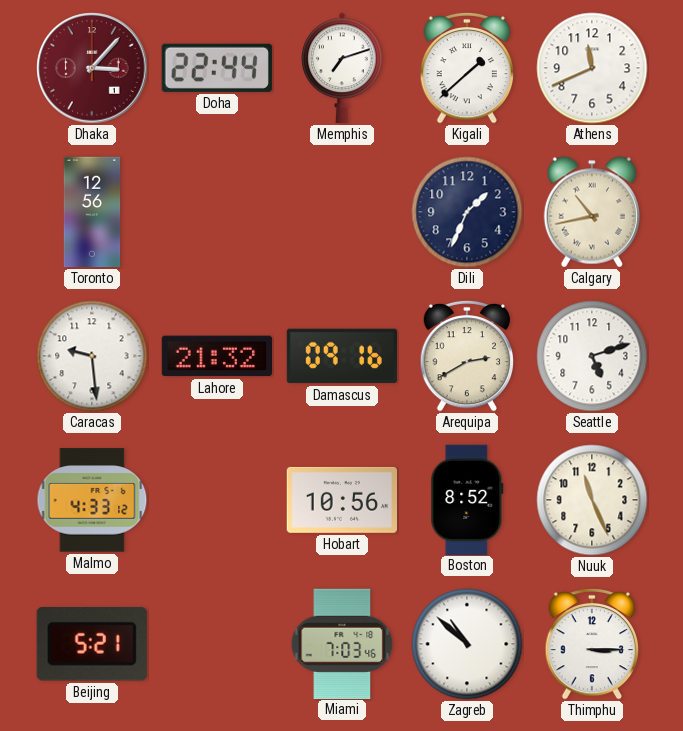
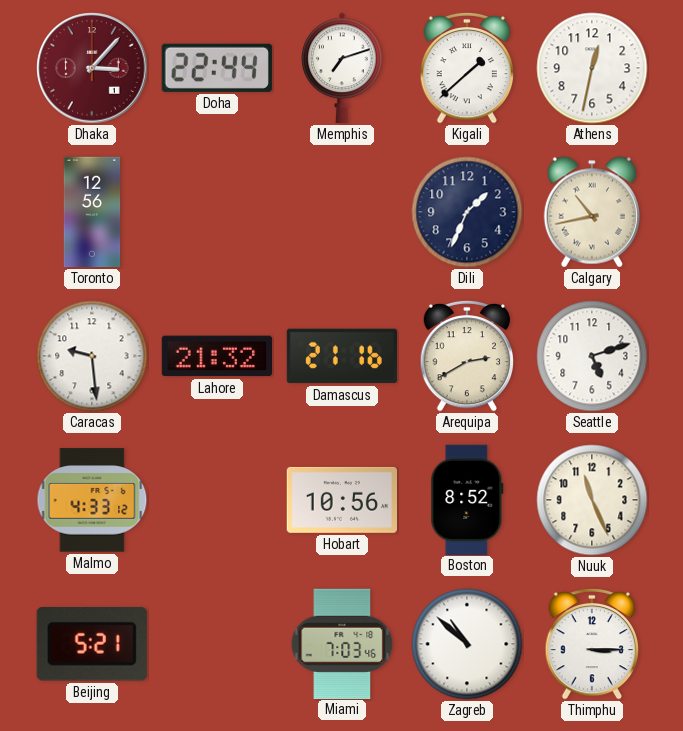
Athens: 11:41 -> 12:32
Damascus: 09:16 -> 21:16
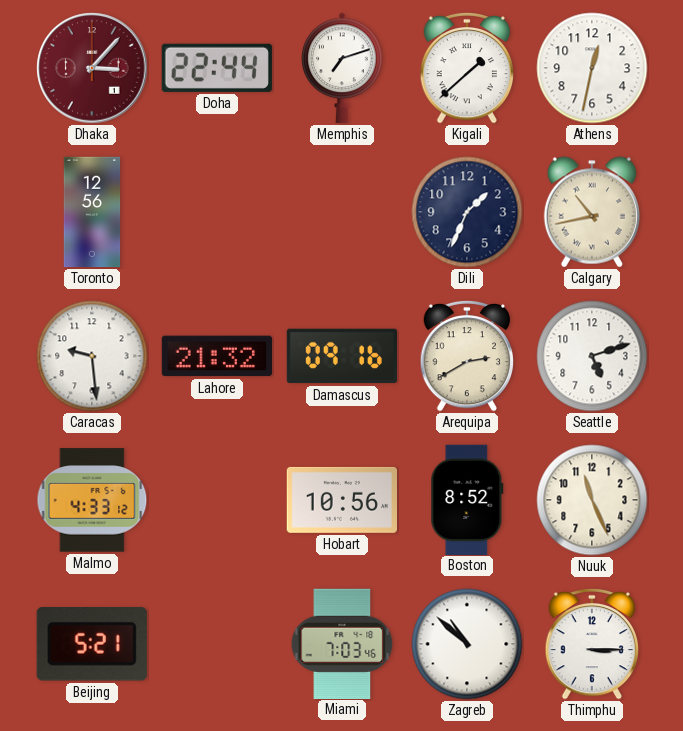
Damascus: 21:16 -> 09:16
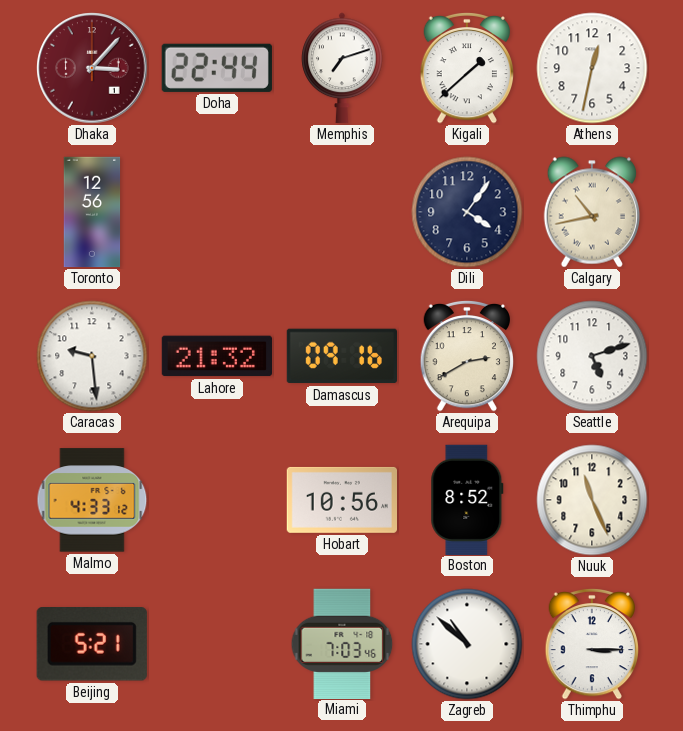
Dili: 1:34 -> 4:06
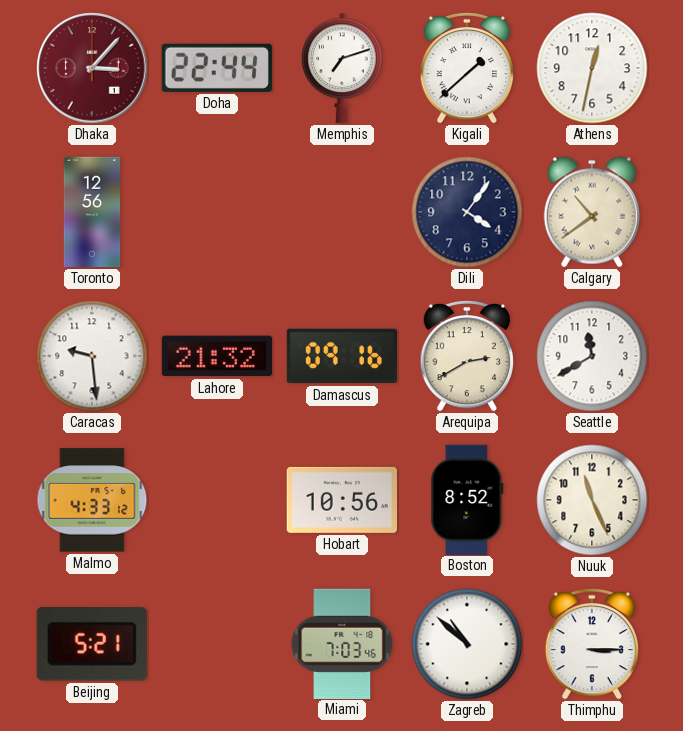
Calgary: 10:43 -> 10:39
Seattle: 5:12 -> 11:40
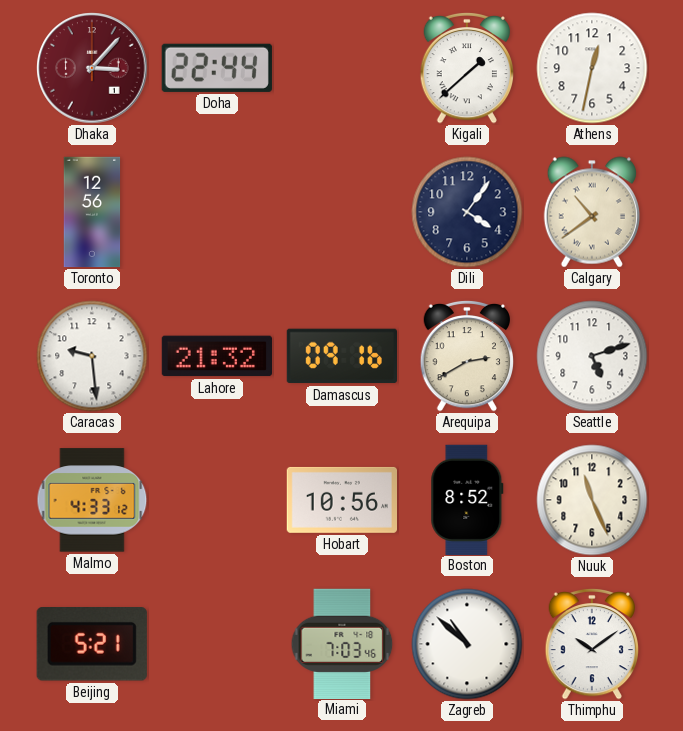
Memphis: 7:12 -> none
Seattle: 11:40 -> 5:12
Thimphu: 3:15 -> 10:09
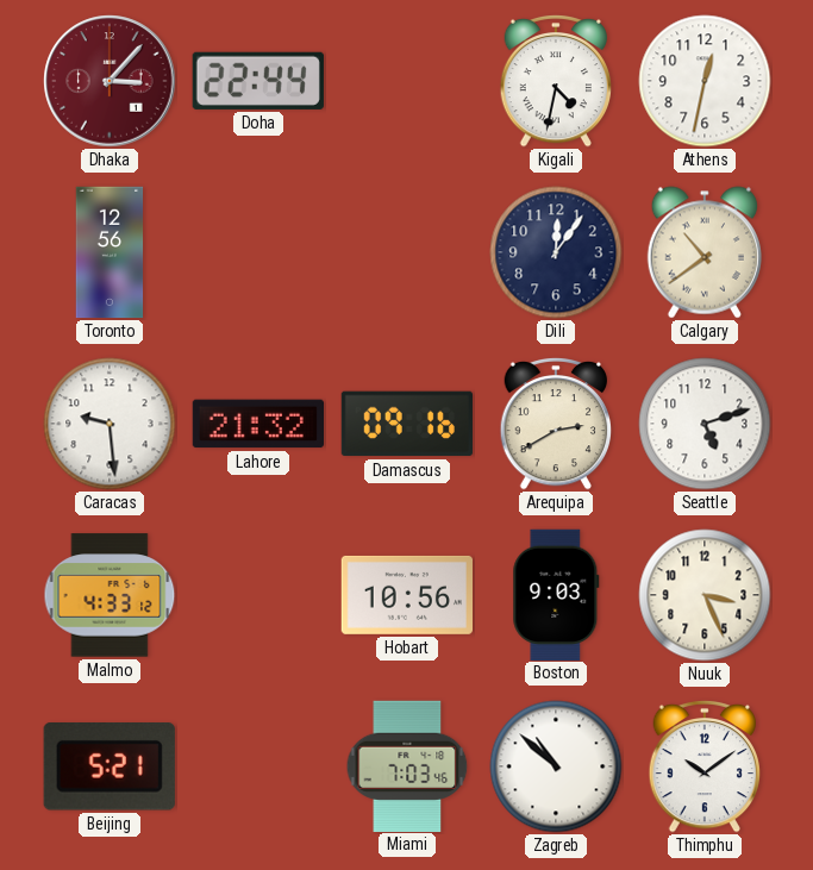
Kigali: 1:38 -> 4:32
Dili: 4:06 -> 12:06
Boston: 8:52 -> 9:03
Nuuk: 11:26 -> 3:26
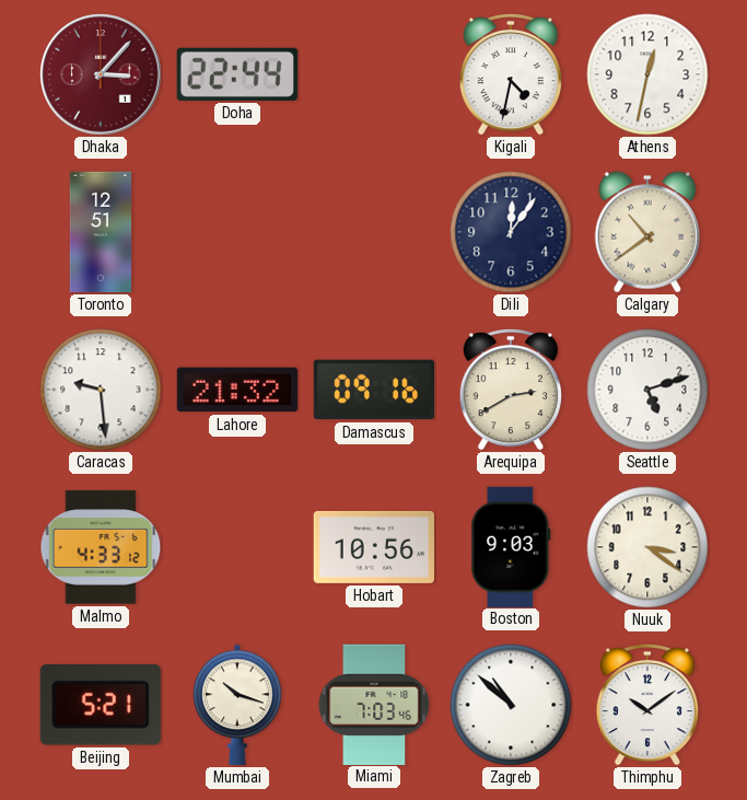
Toronto: 12:56 -> 12:51
Nuuk: 3:26 -> 3:21
Mumbai: none -> 10:18
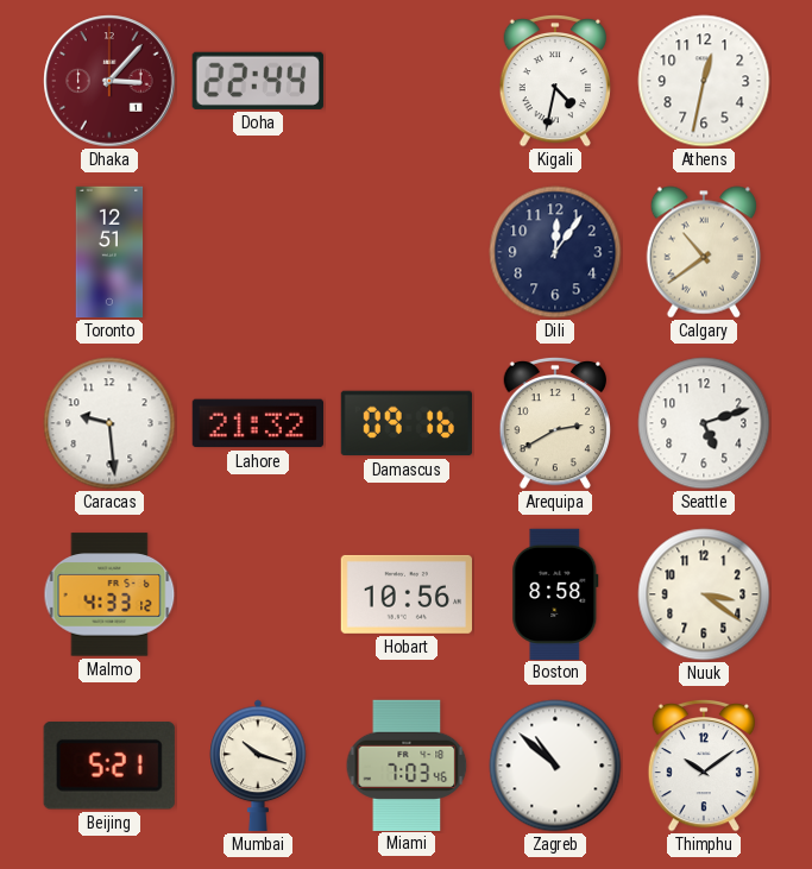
Boston: 9:03 -> 8:58
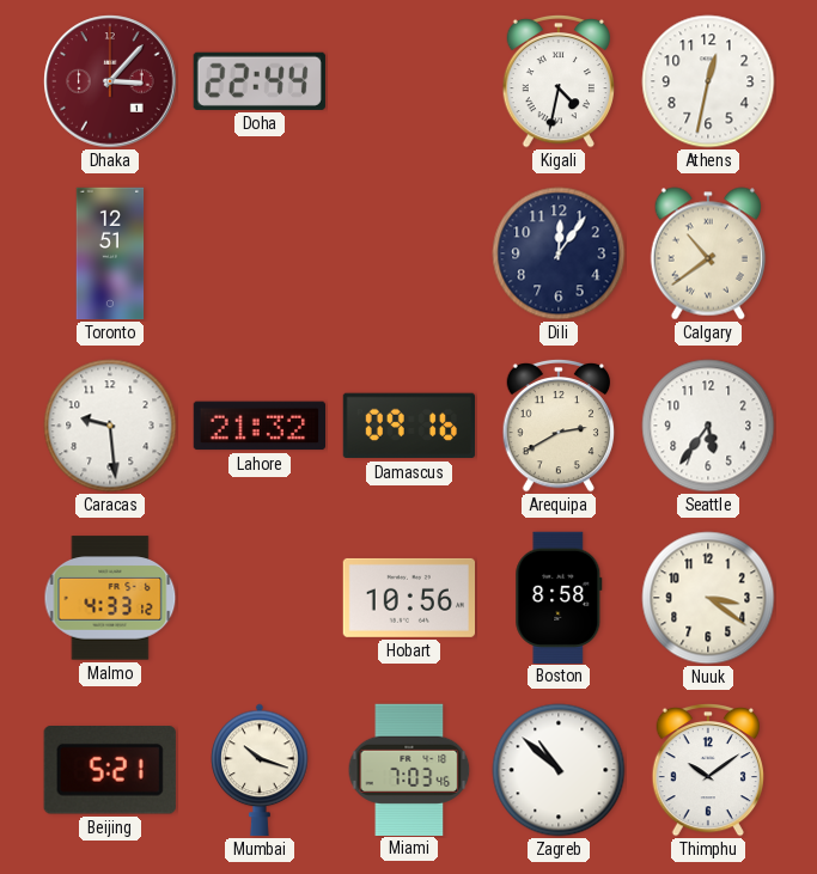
Seattle: 5:12 -> 5:36
